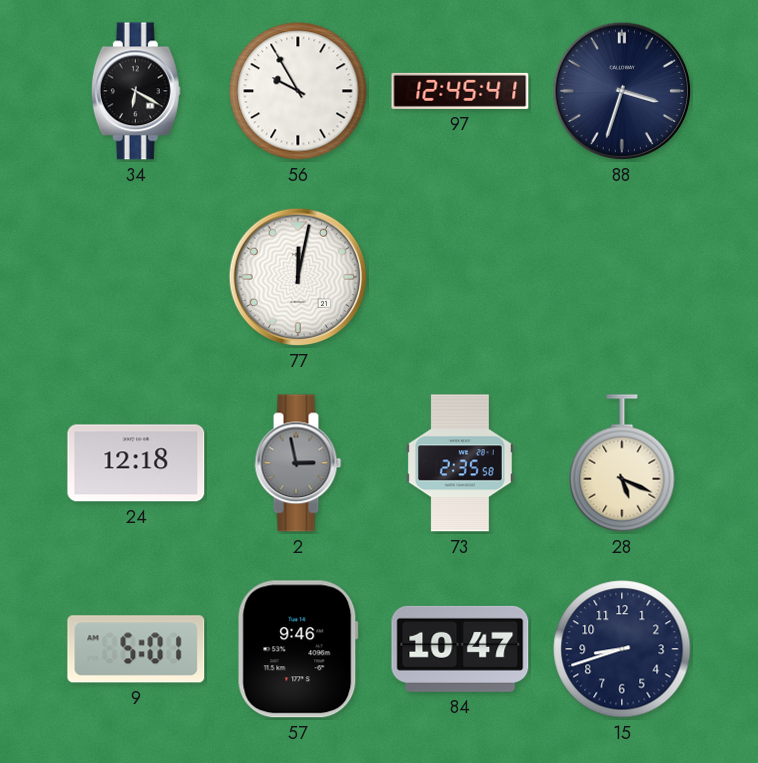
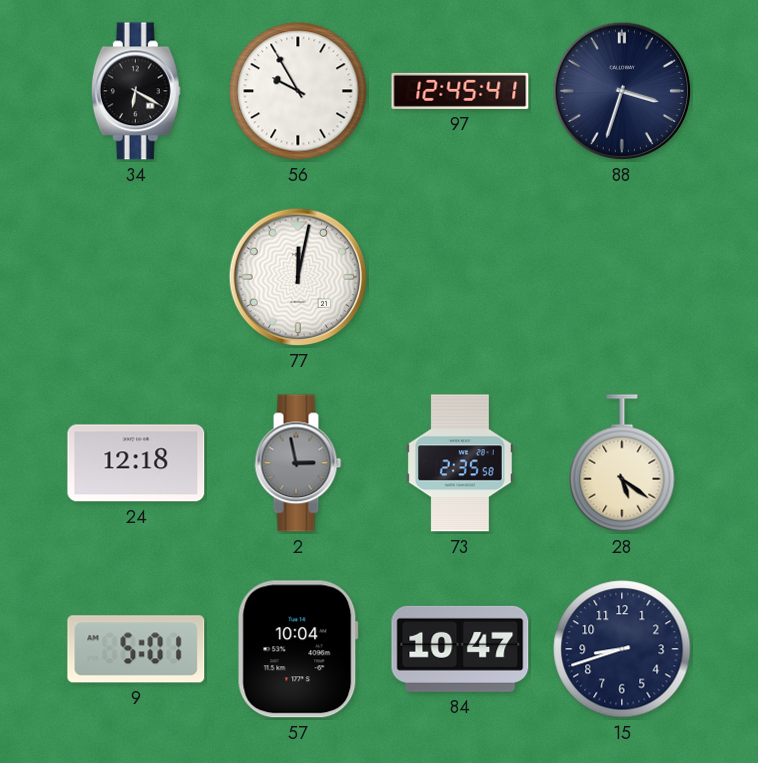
28: 5:19 -> 5:21
57: 9:46 -> 10:04
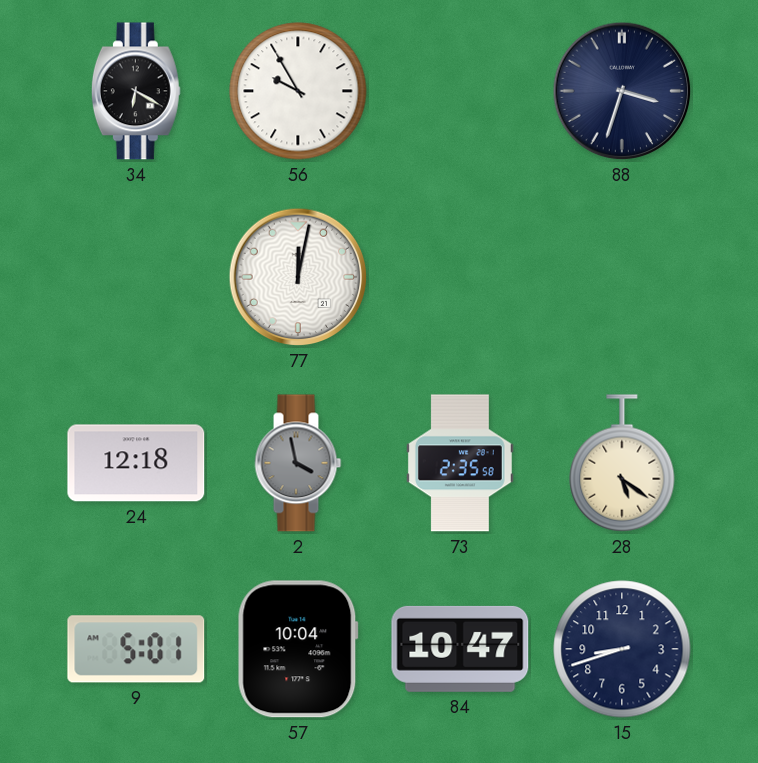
97: 12:45 -> none
2: 2:58 -> 3:58
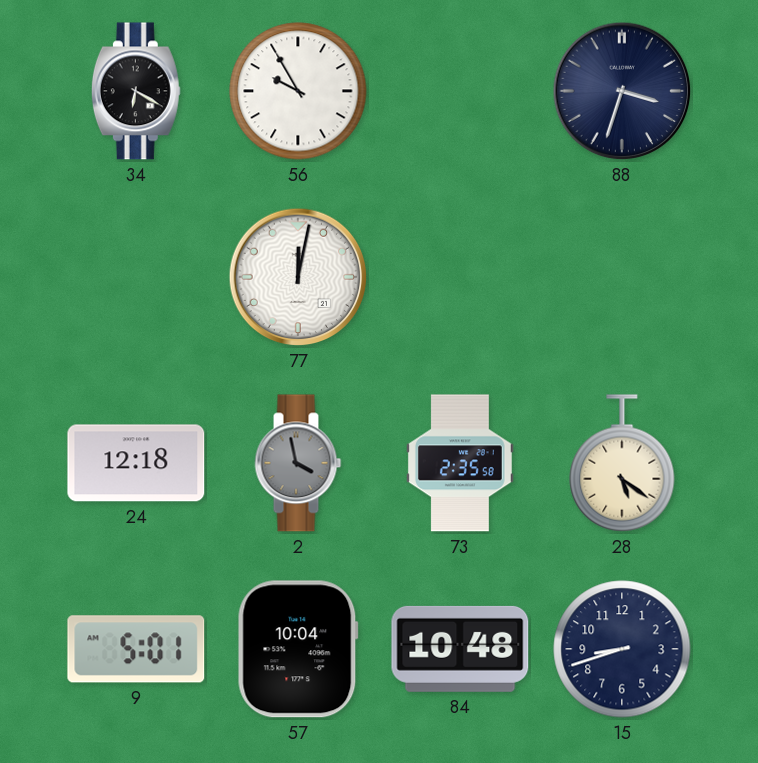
84: 10:47 -> 10:48
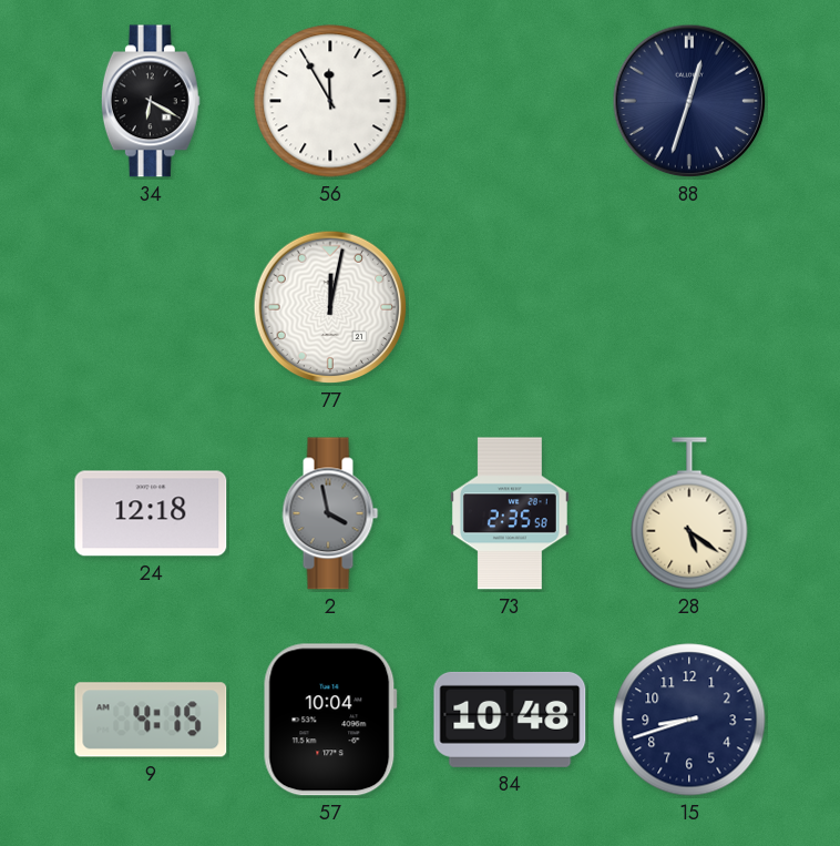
56: 9:55 -> 11:55
88: 3:33 -> 12:33
9: 5:01 -> 4:15
